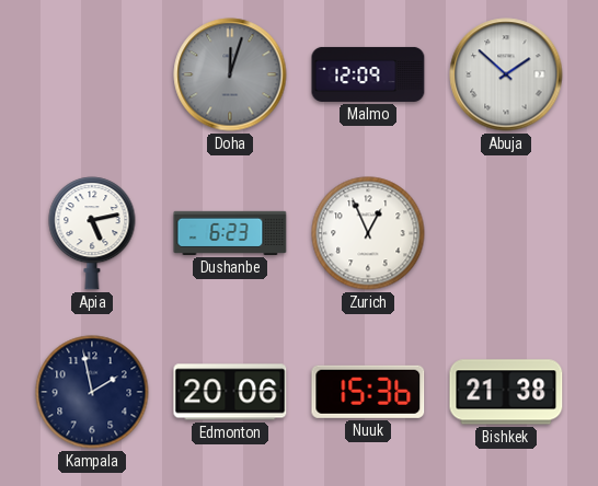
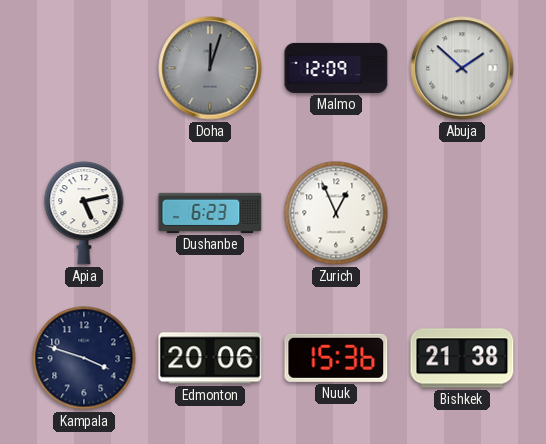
Kampala: 1:58 -> 3:48
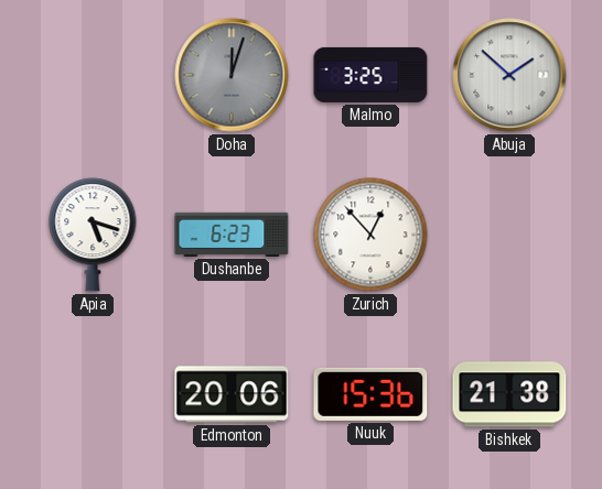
Malmo: 12:09 -> 3:25
Apia: 5:13 -> 5:18
Zurich: 12:56 -> 12:53
Kampala: 3:48 -> none
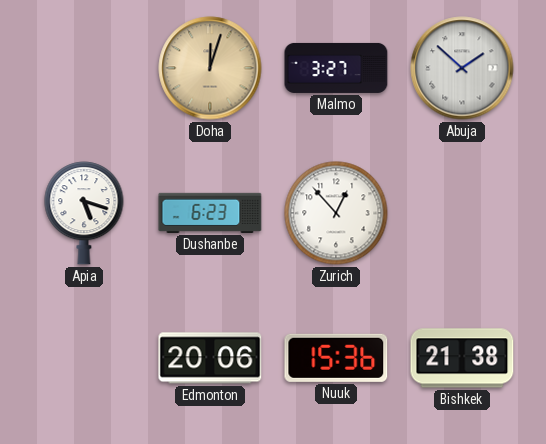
Doha dial: grey -> champagne
Malmo: 3:25 -> 3:27
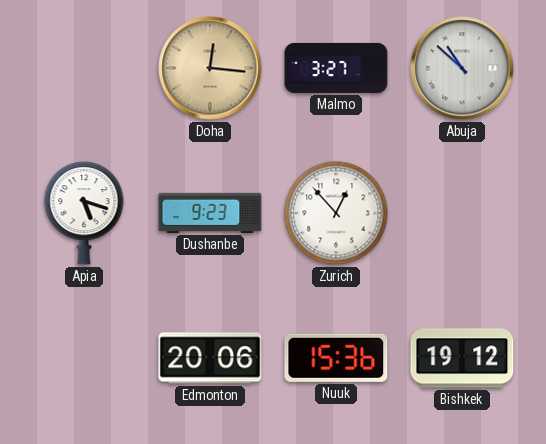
Doha: 12:03 -> 12:16
Abuja: 1:52 -> 10:52
Dushanbe: 6:23 -> 9:23
Bishkek: 21:38 -> 19:12
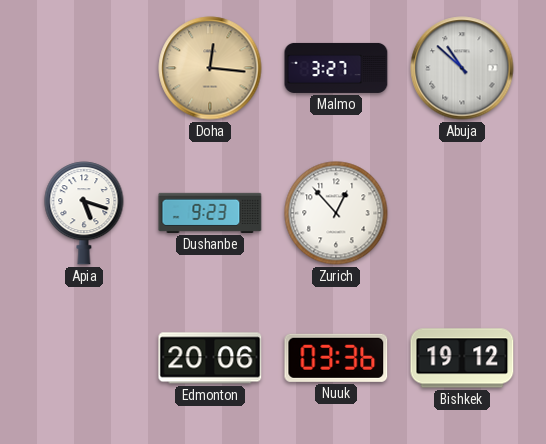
Nuuk: 15:36 -> 03:36
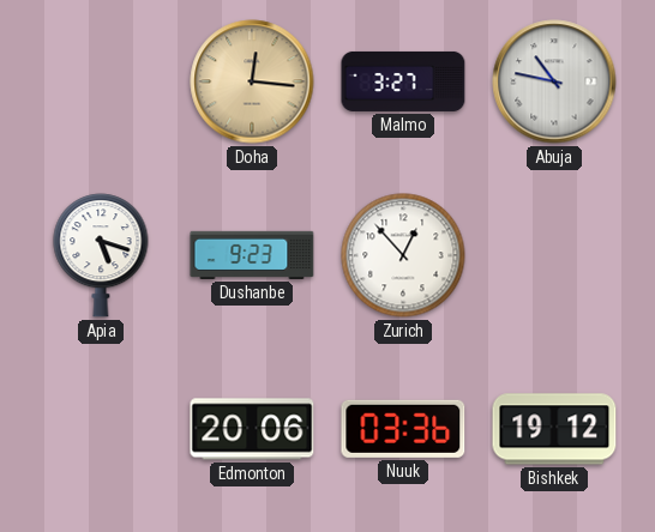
Abuja: 10:52 -> 10:47
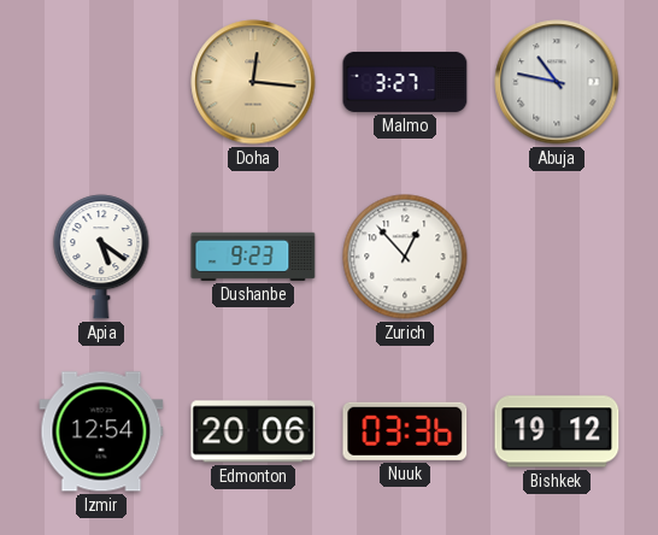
Apia: 5:18 -> 5:21
Izmir: none -> 12:54
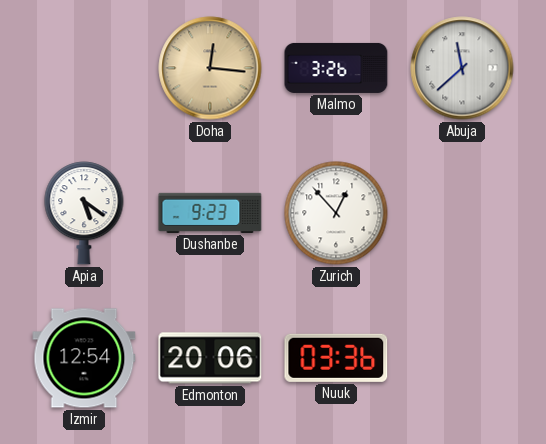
Malmo: 3:27 -> 3:26
Abuja: 10:47 -> 11:38
Bishkek: 19:12 -> none
